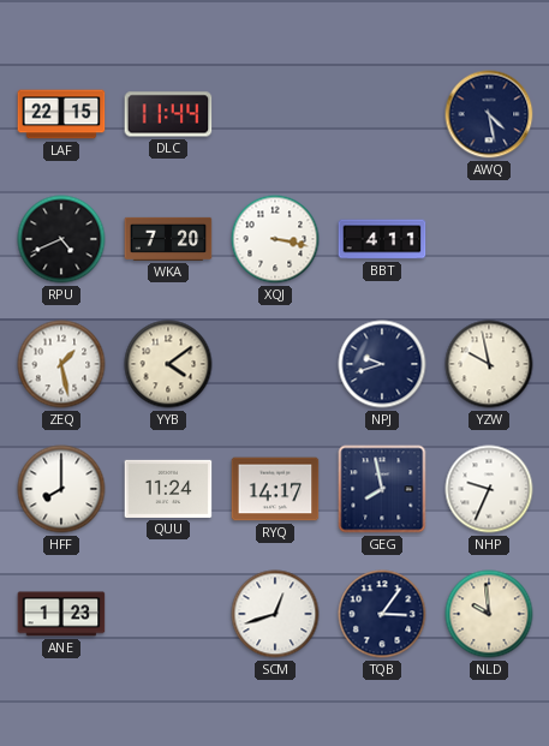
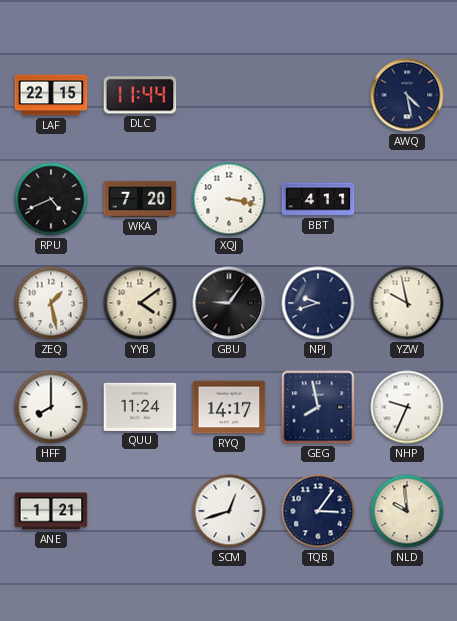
GBU: none -> 9:06
ANE: 1:23 -> 1:21
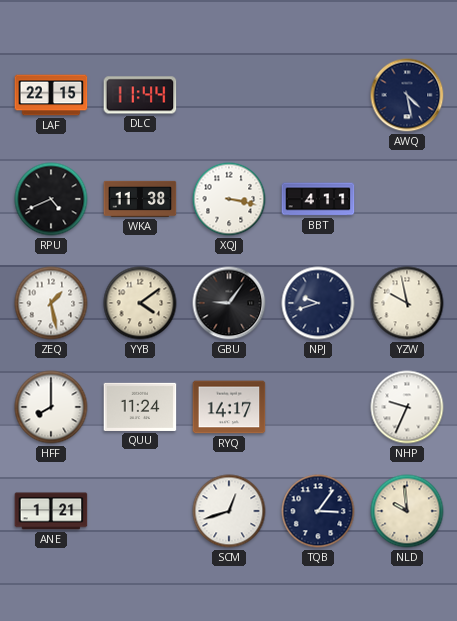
WKA: 7:20 -> 11:38
GEG: 7:58 -> none
